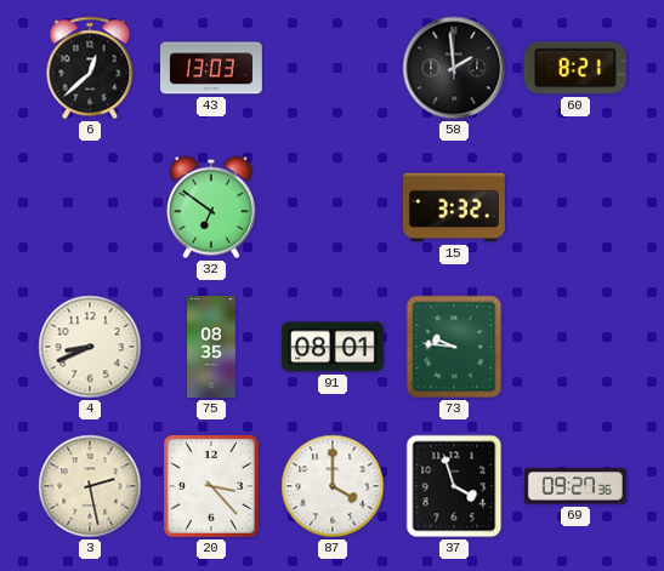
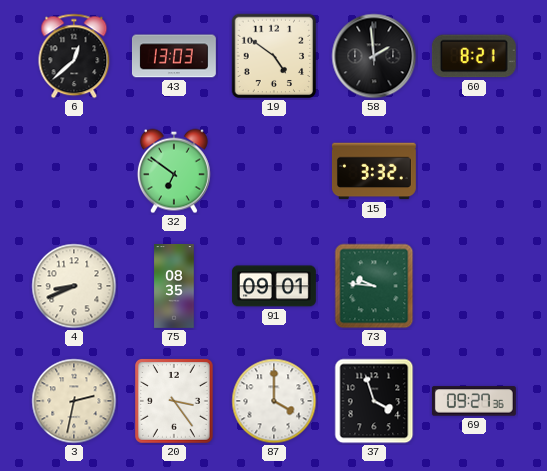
19: none -> 4:51
91: 08:01 -> 09:01
3: 2:28 -> 2:32
20: 3:23 -> 3:24
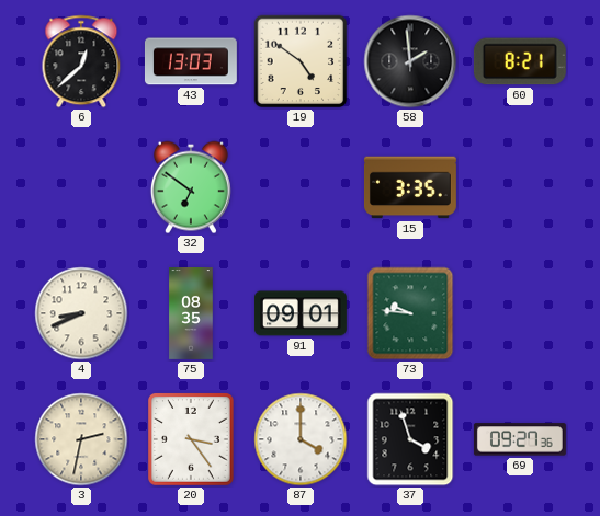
15: 3:32 -> 3:35
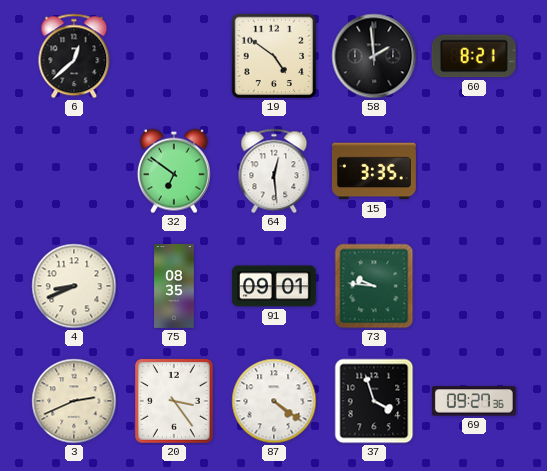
43: 13:03 -> none
64: none -> 12:29
3: 2:32 -> 2:41
87: 4:00 -> 4:21
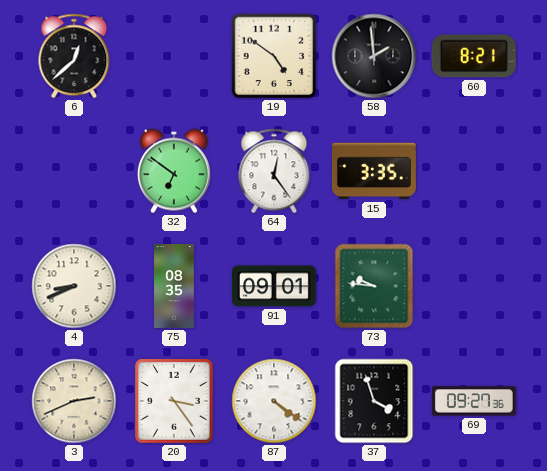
64: 12:29 -> 12:24
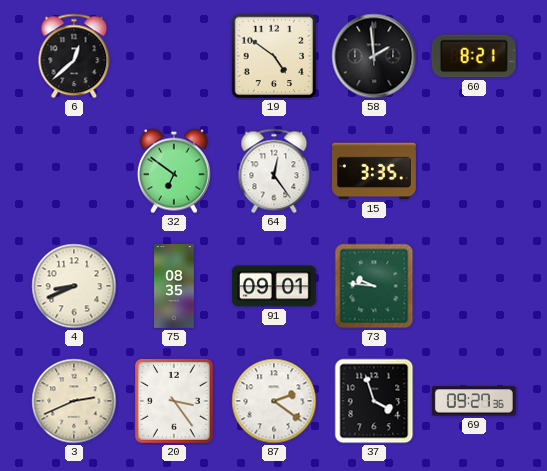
87: 4:21 -> 2:21
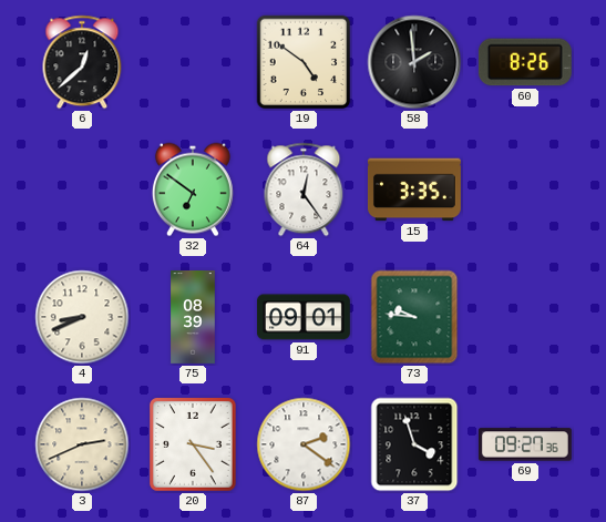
60: 8:21 -> 8:26
75: 08:35 -> 08:39
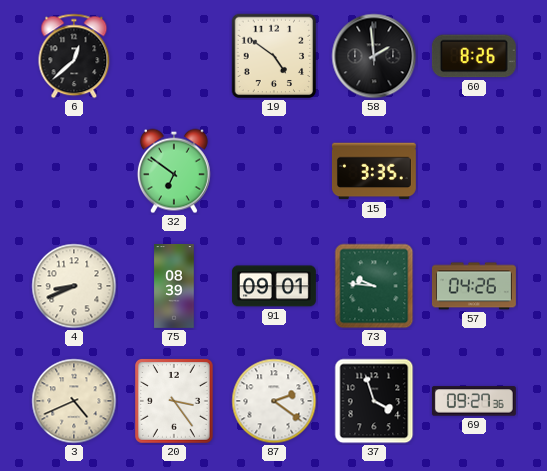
64: 12:24 -> none
57: none -> 04:26
3: 2:41 -> 4:41
